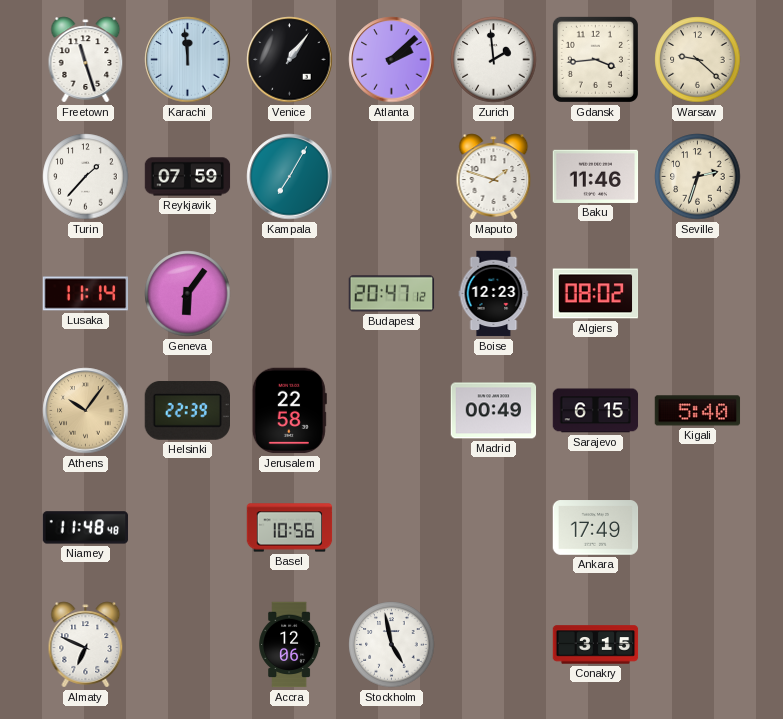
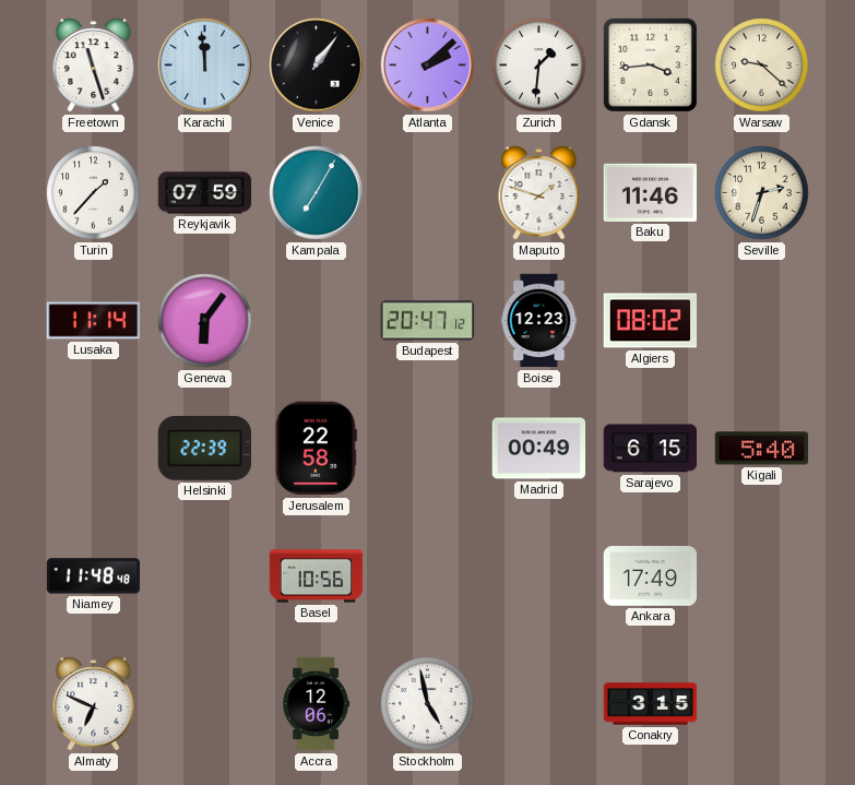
Zurich: 1:59 -> 1:31
Athens: 10:06 -> none
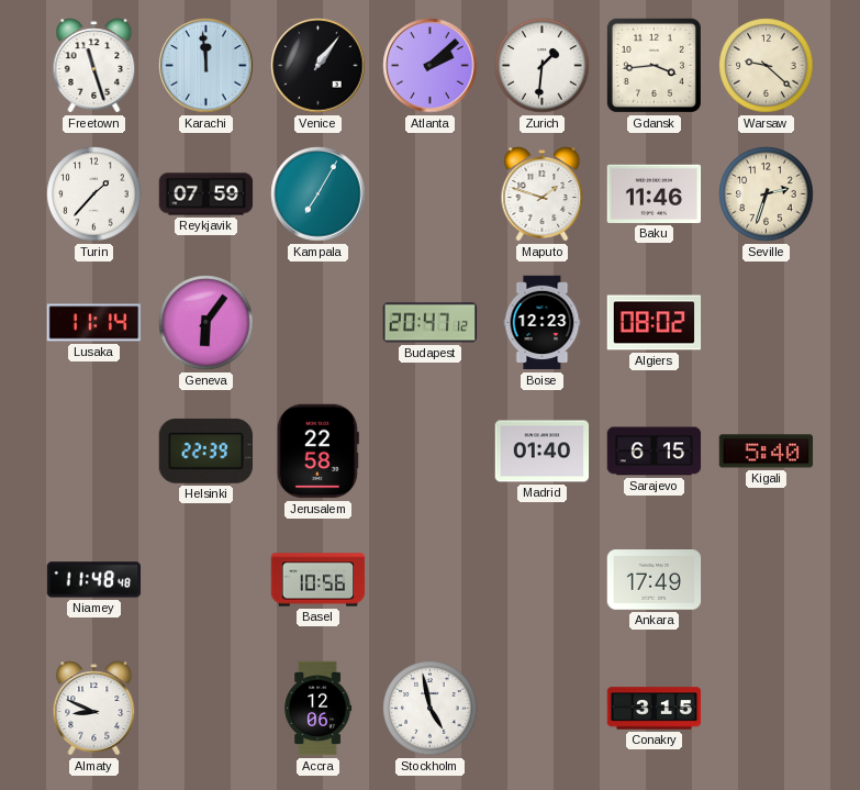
Madrid: 00:49 -> 01:40
Almaty: 6:49 -> 8:49
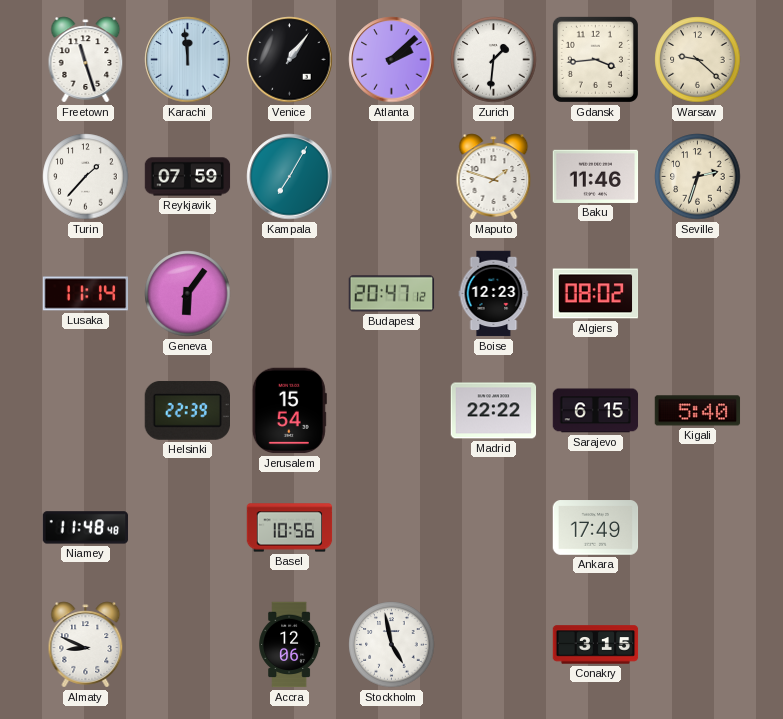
Jerusalem: 22:58 -> 15:54
Madrid: 01:40 -> 22:22
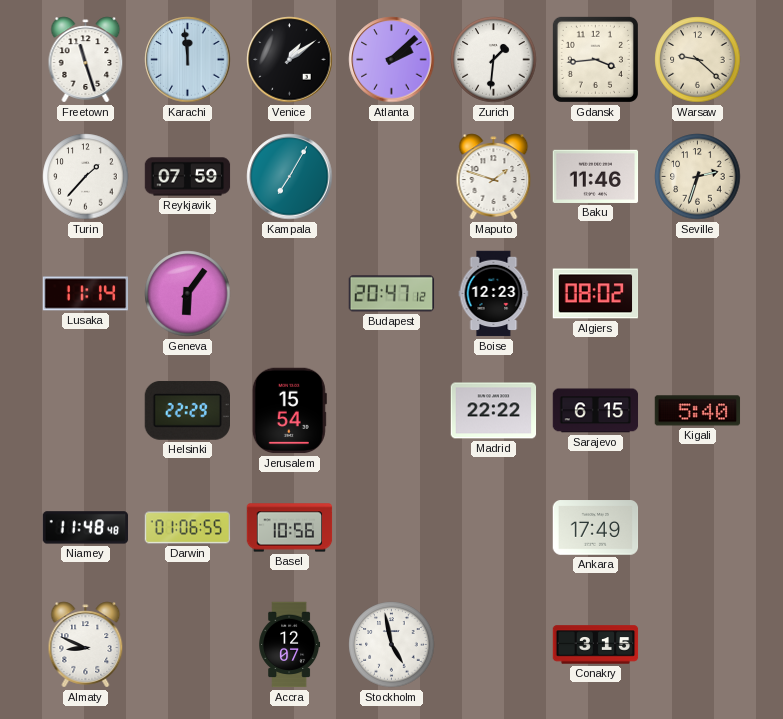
Venice: 1:06 -> 1:09
Helsinki: 22:39 -> 22:29
Darwin: none -> 01:06
Accra: 12:06 -> 12:07
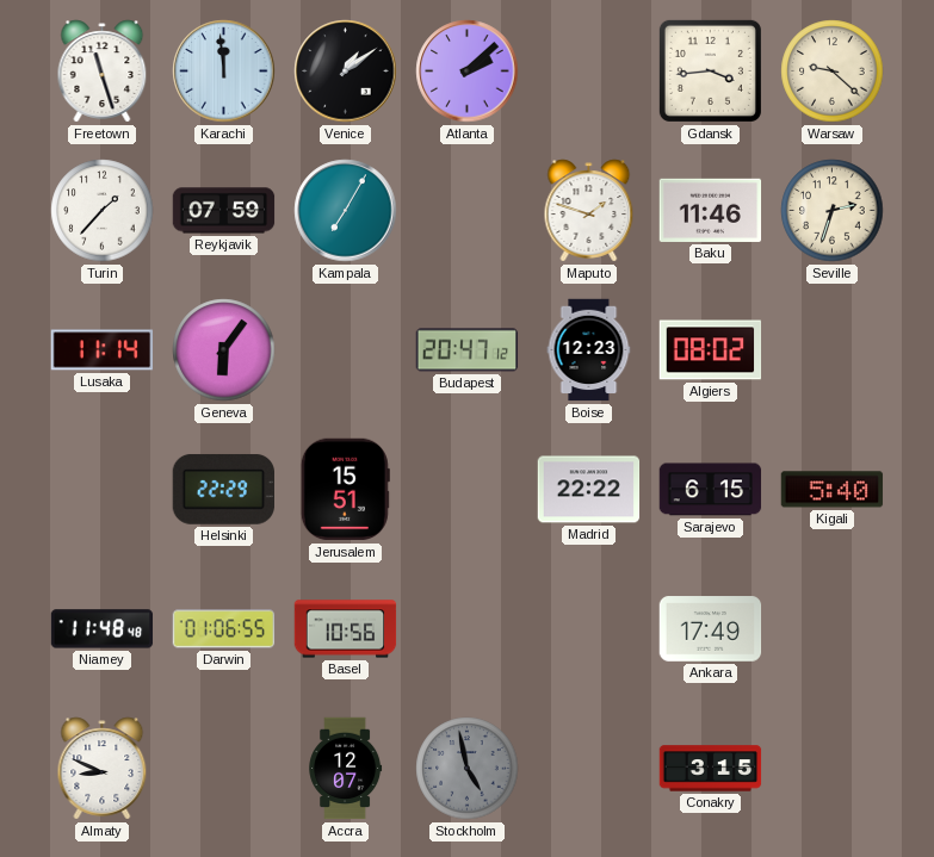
Zurich: 1:31 -> none
Jerusalem: 15:54 -> 15:51
Stockholm dial: white -> grey
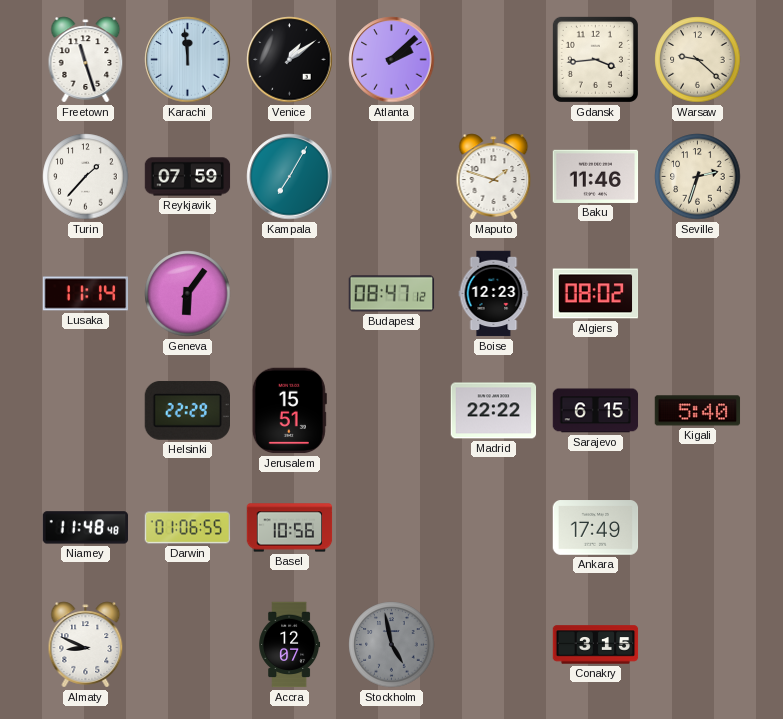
Budapest: 20:47 -> 08:47
